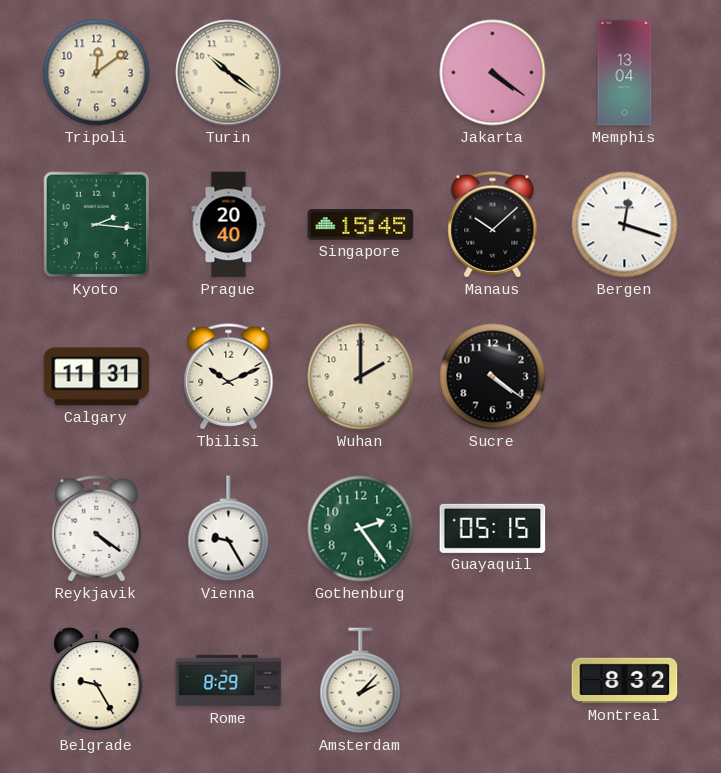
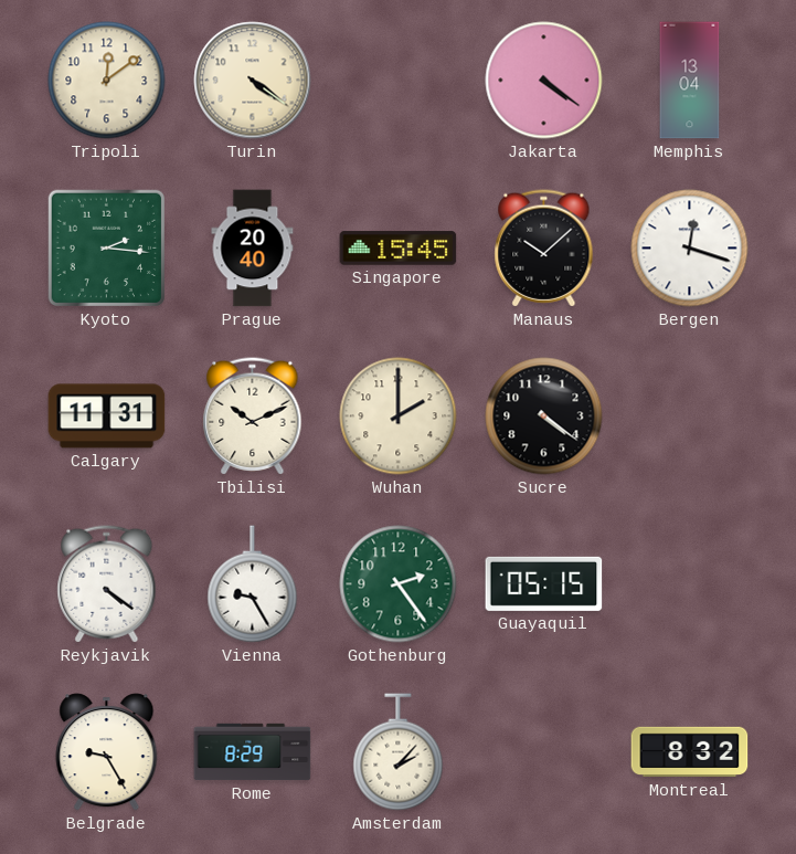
Turin: 10:21 -> 4:21
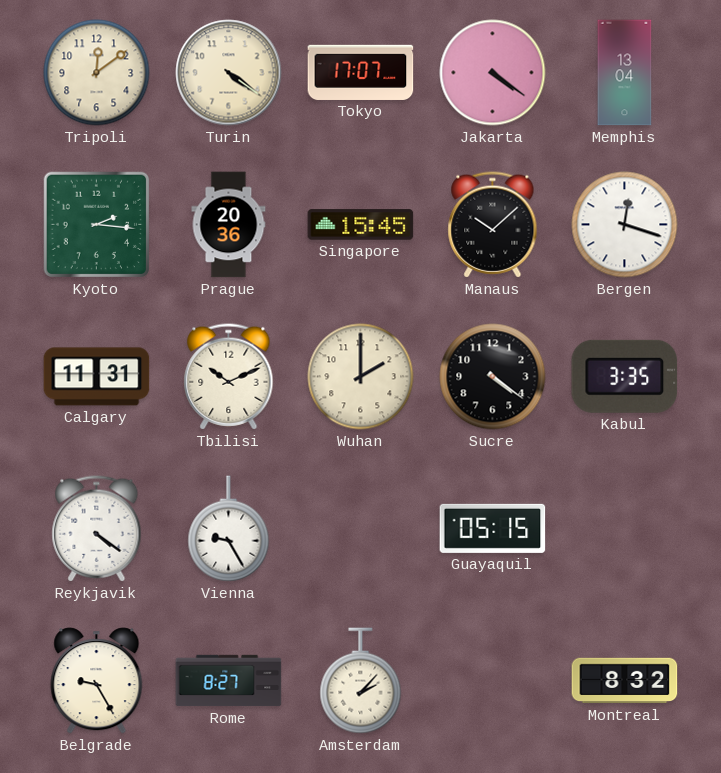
Tokyo: none -> 17:07
Prague: 20:40 -> 20:36
Kabul: none -> 3:35
Gothenburg: 2:24 -> none
Rome: 8:29 -> 8:27
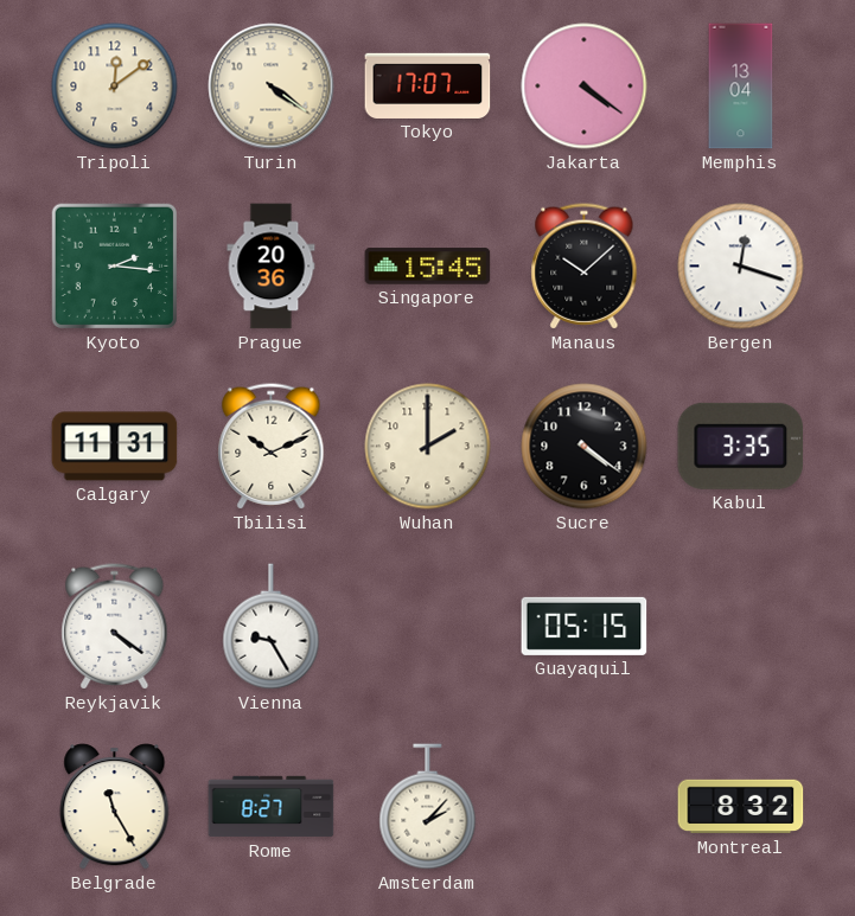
Belgrade: 9:25 -> 11:25
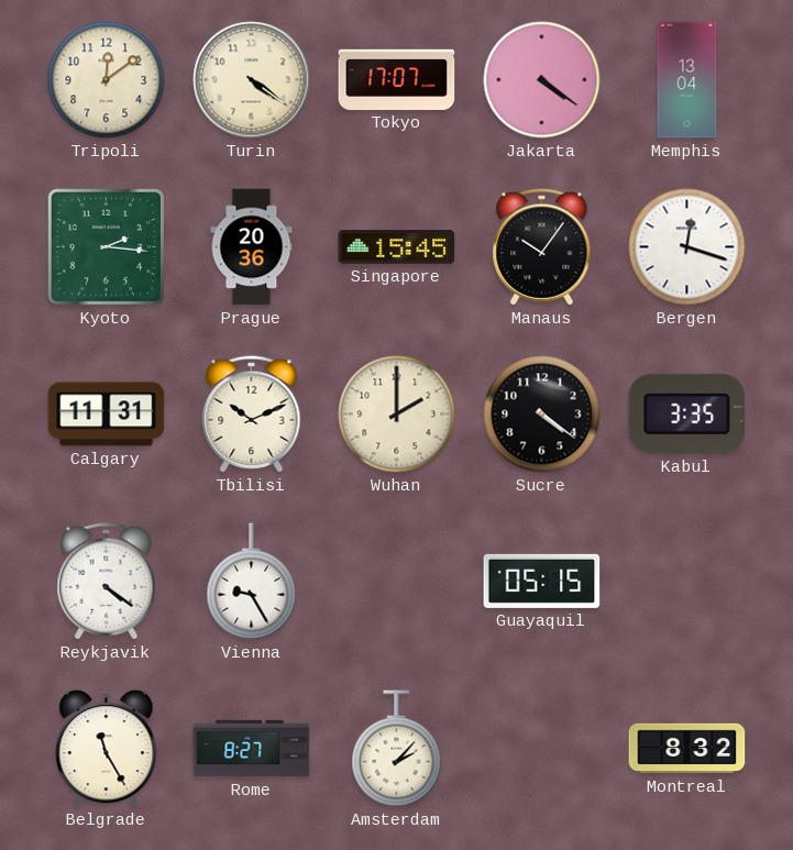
Manaus: 10:08 -> 10:06
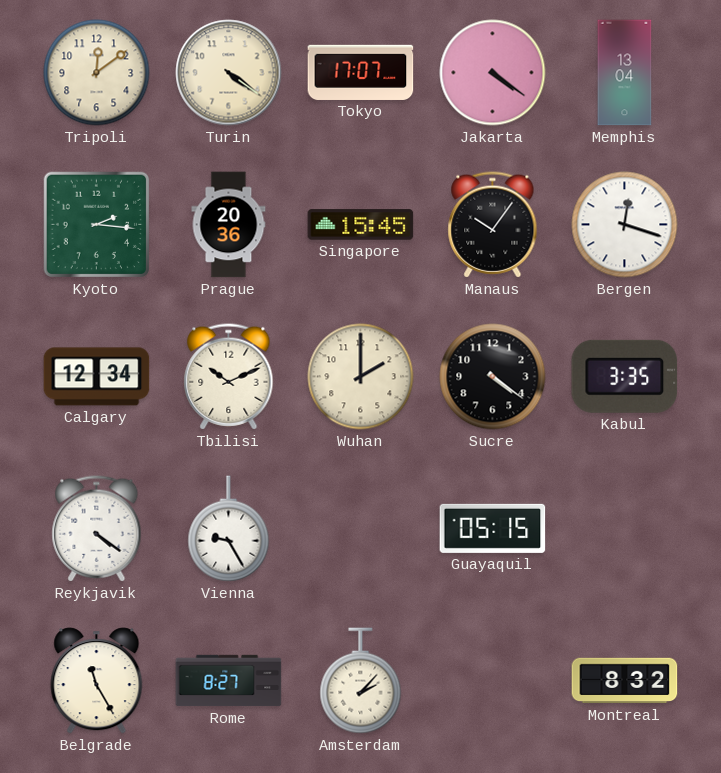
Calgary: 11:31 -> 12:34
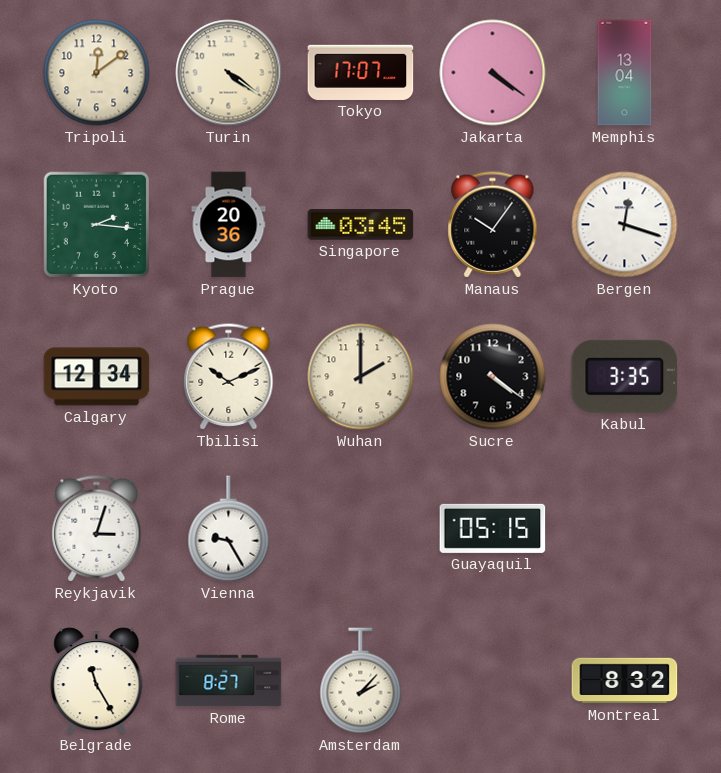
Singapore: 15:45 -> 03:45
Reykjavik: 4:21 -> 3:03
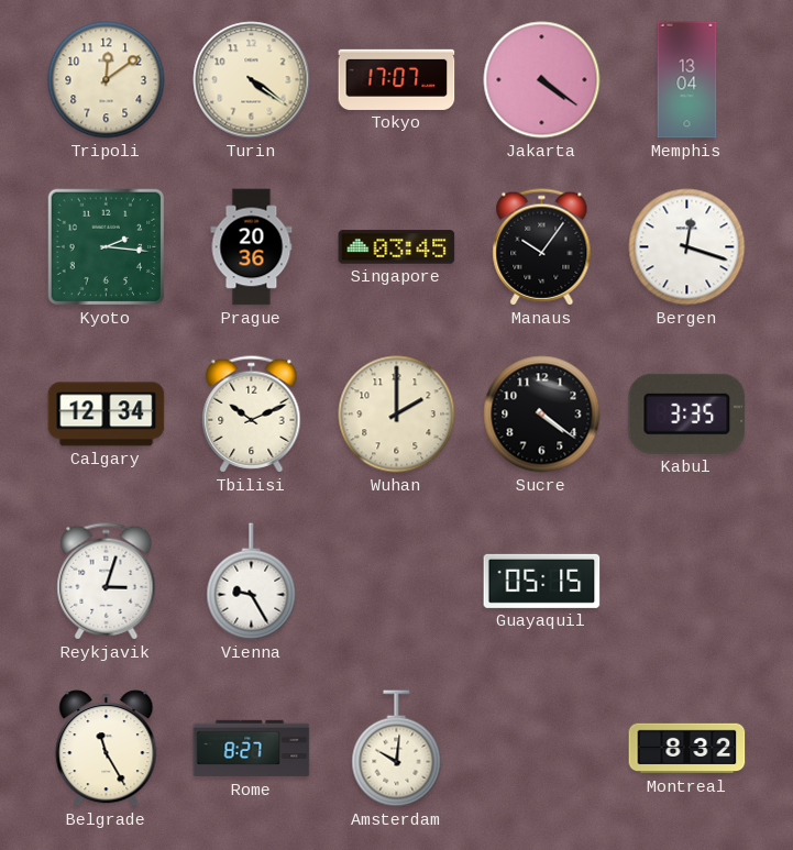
Amsterdam: 2:07 -> 10:01
